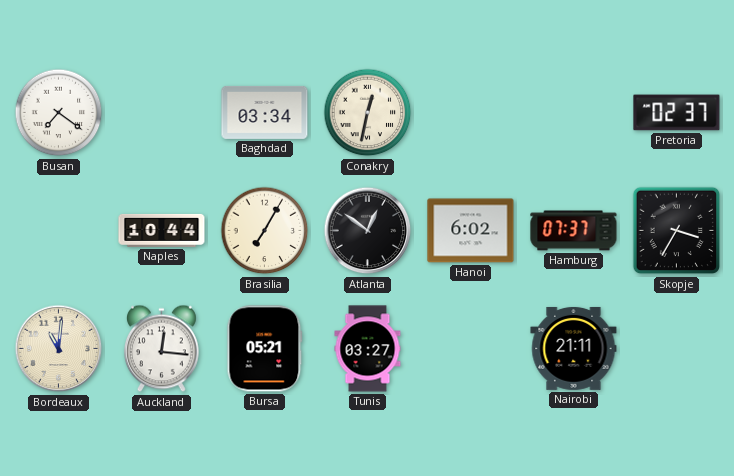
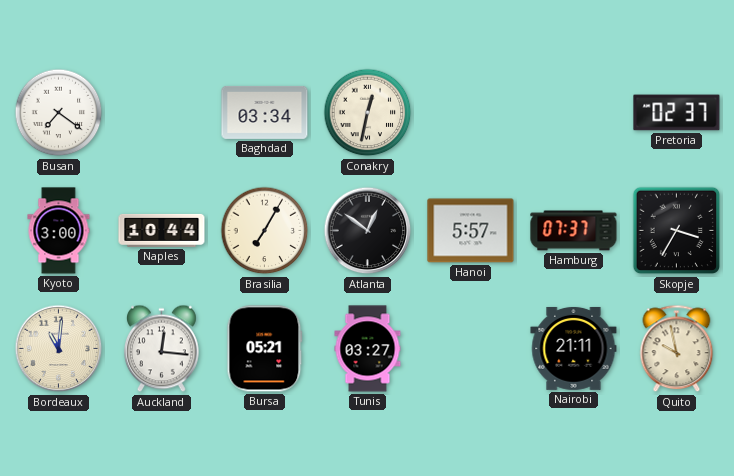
Kyoto: none -> 3:00
Hanoi: 6:02 -> 5:57
Quito: none -> 9:58
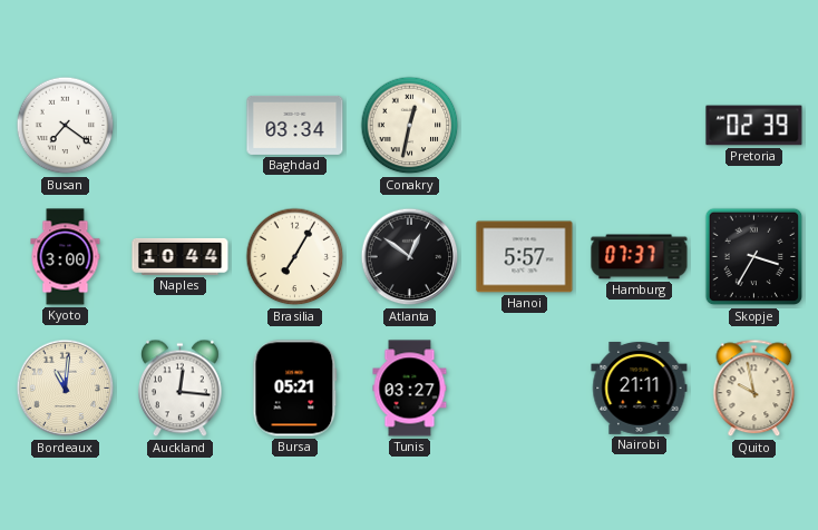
Pretoria: 02:37 -> 02:39
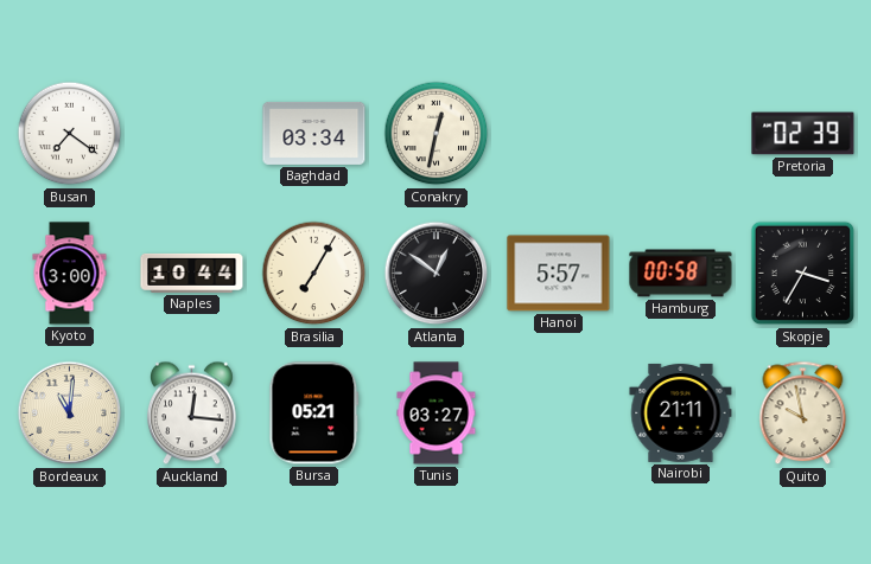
Hamburg: 07:37 -> 00:58
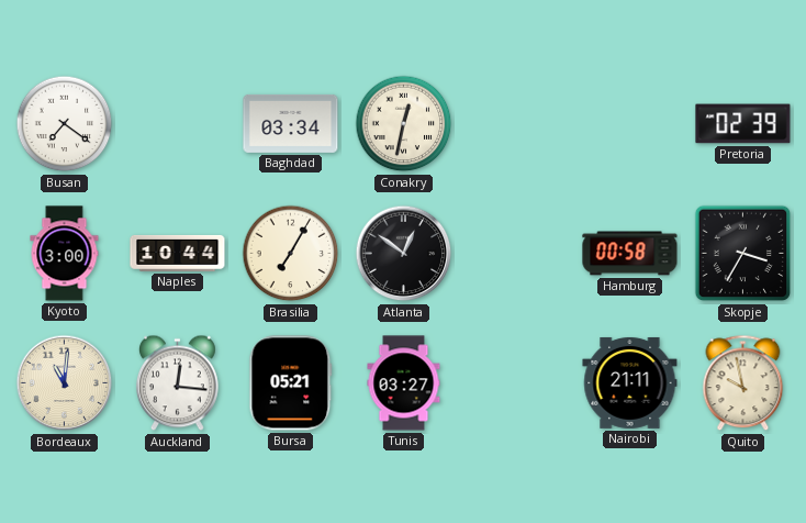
Hanoi: 5:57 -> none
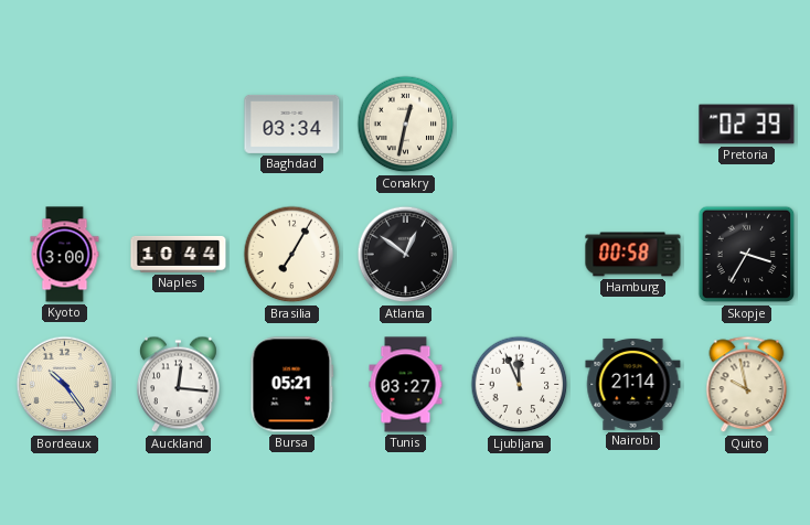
Busan: 7:21 -> none
Bordeaux: 11:01 -> 10:24
Ljubljana: none -> 11:56
Nairobi: 21:11 -> 21:14
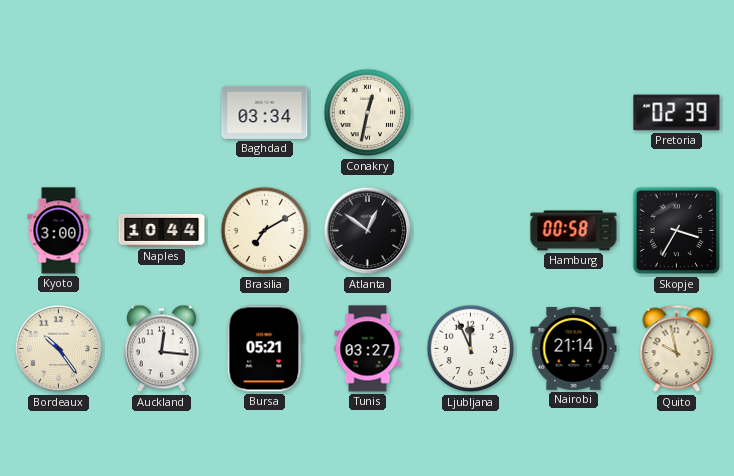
Brasilia: 7:05 -> 7:10
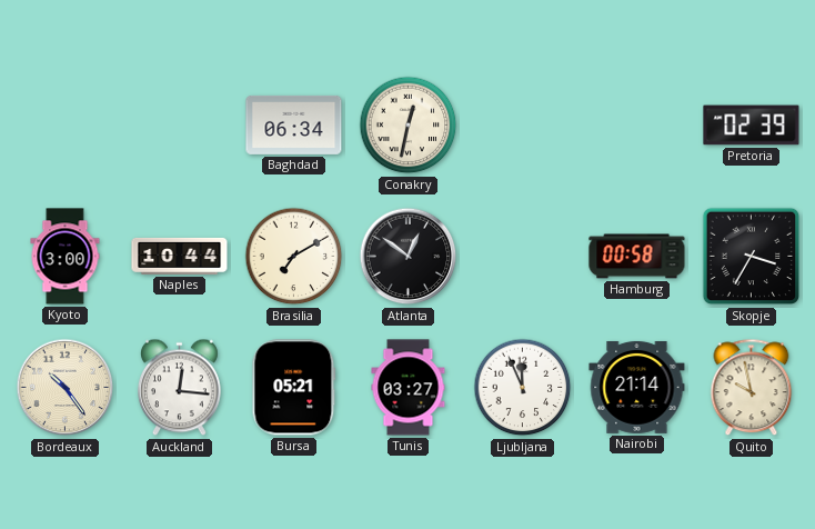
Baghdad: 03:34 -> 06:34
